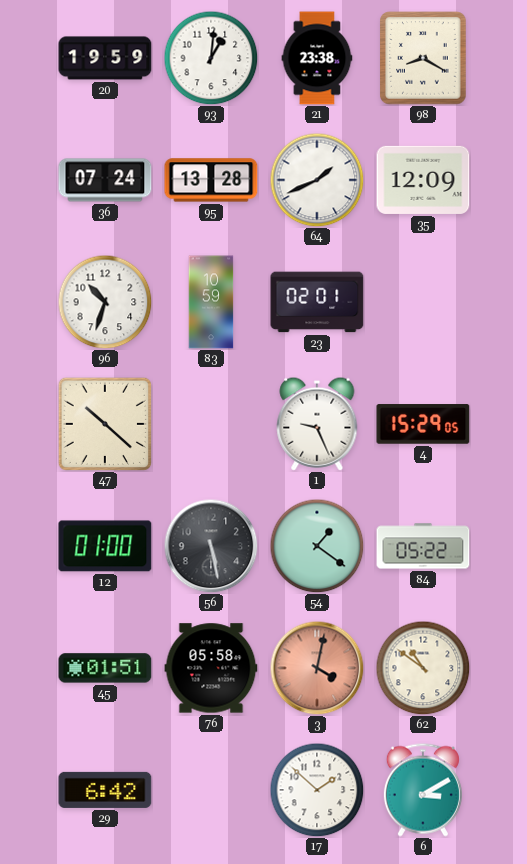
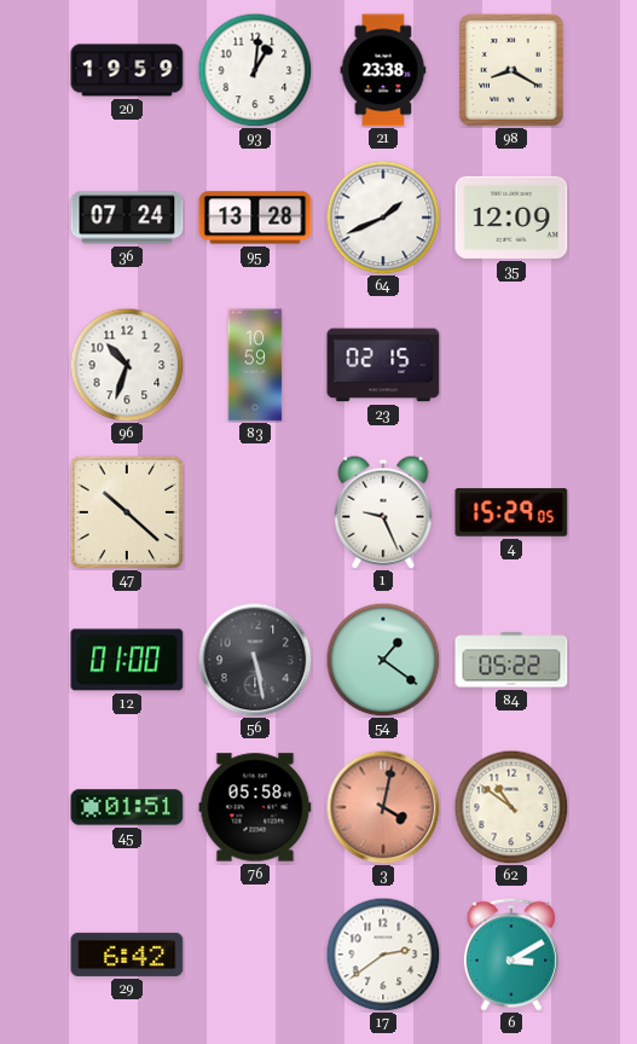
23: 02:01 -> 02:15
17: 1:52 -> 2:39
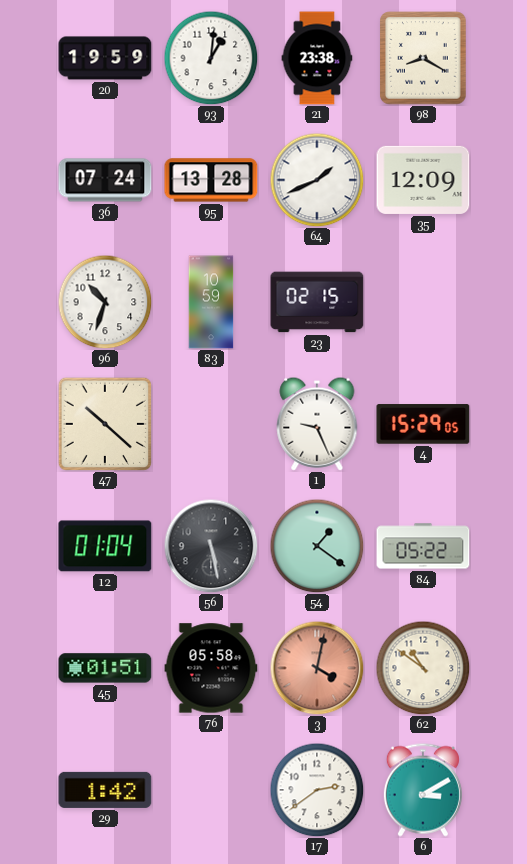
12: 01:00 -> 01:04
29: 6:42 -> 1:42
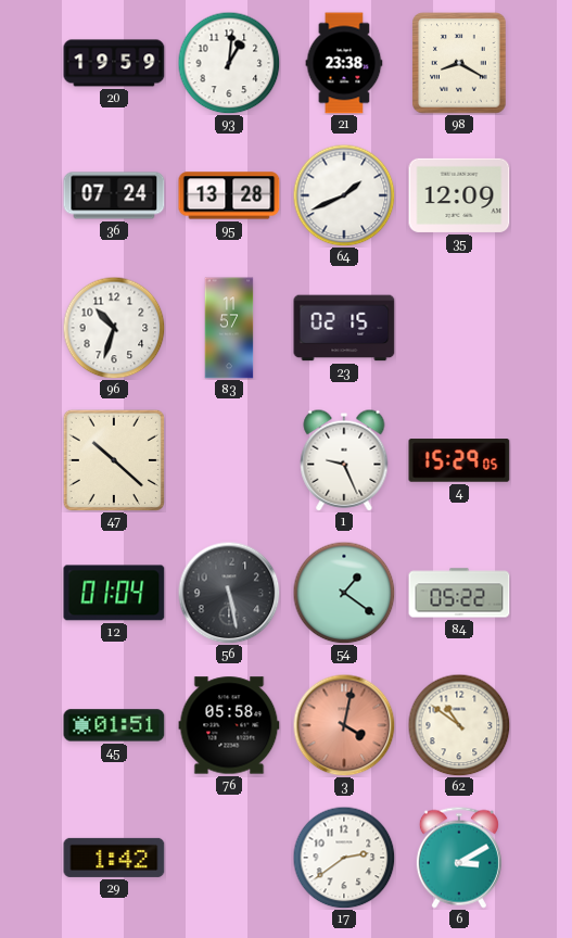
83: 10:59 -> 11:57
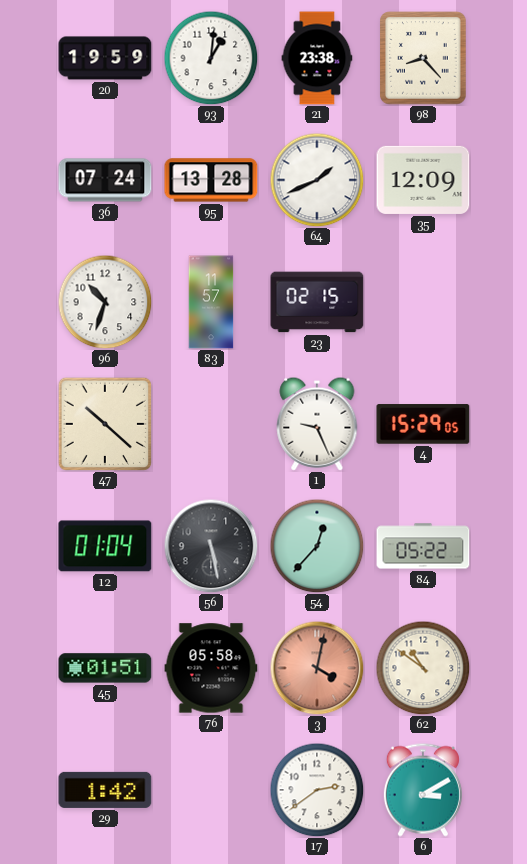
98: 8:20 -> 8:23
54: 1:21 -> 12:37
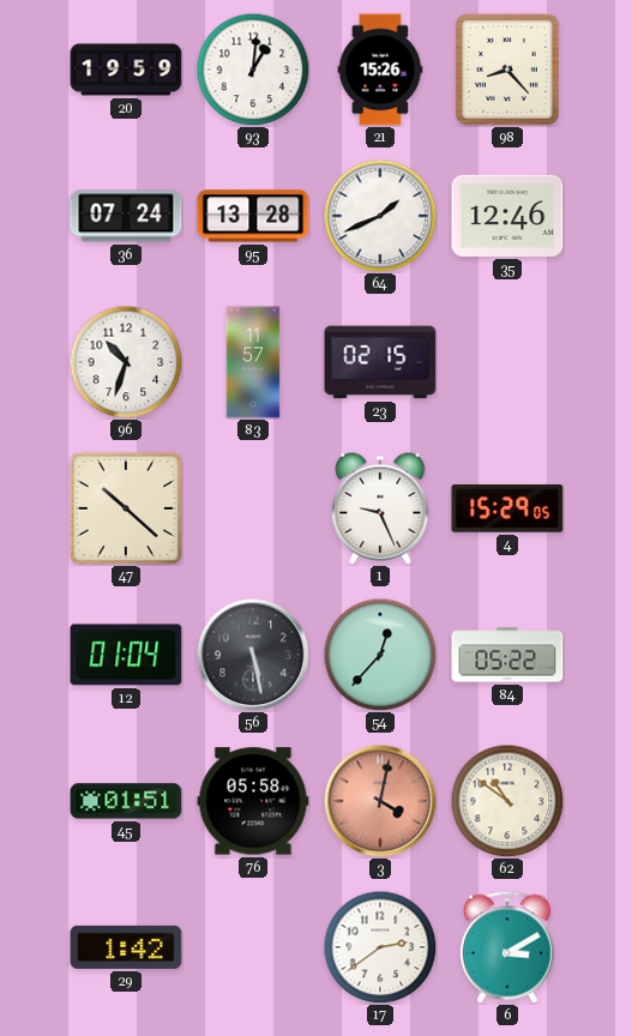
21: 23:38 -> 15:26
35: 12:09 -> 12:46
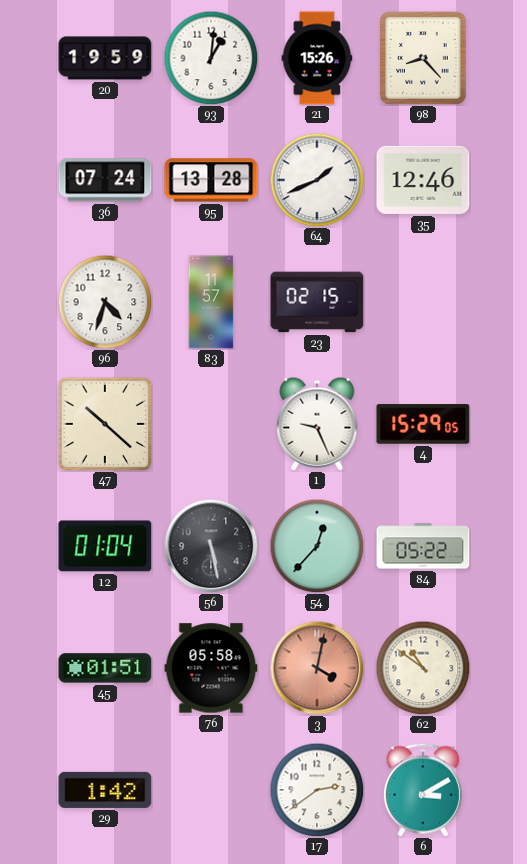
96: 10:33 -> 4:33
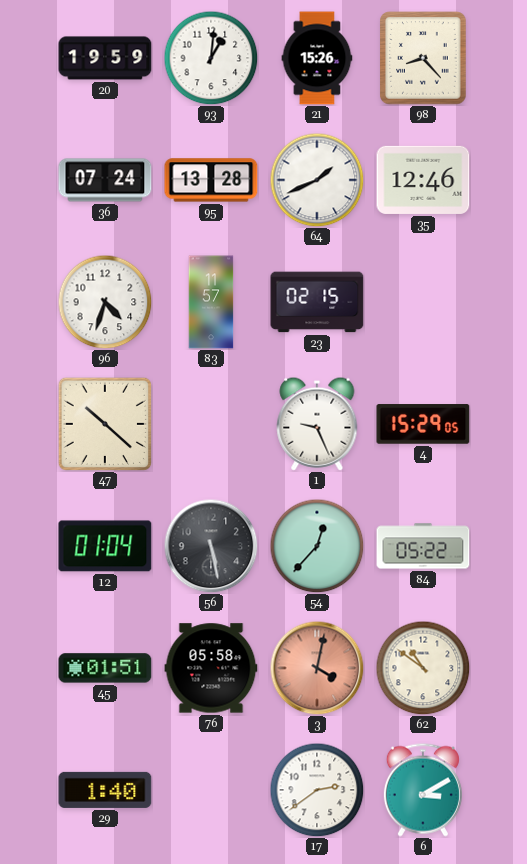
29: 1:42 -> 1:40
